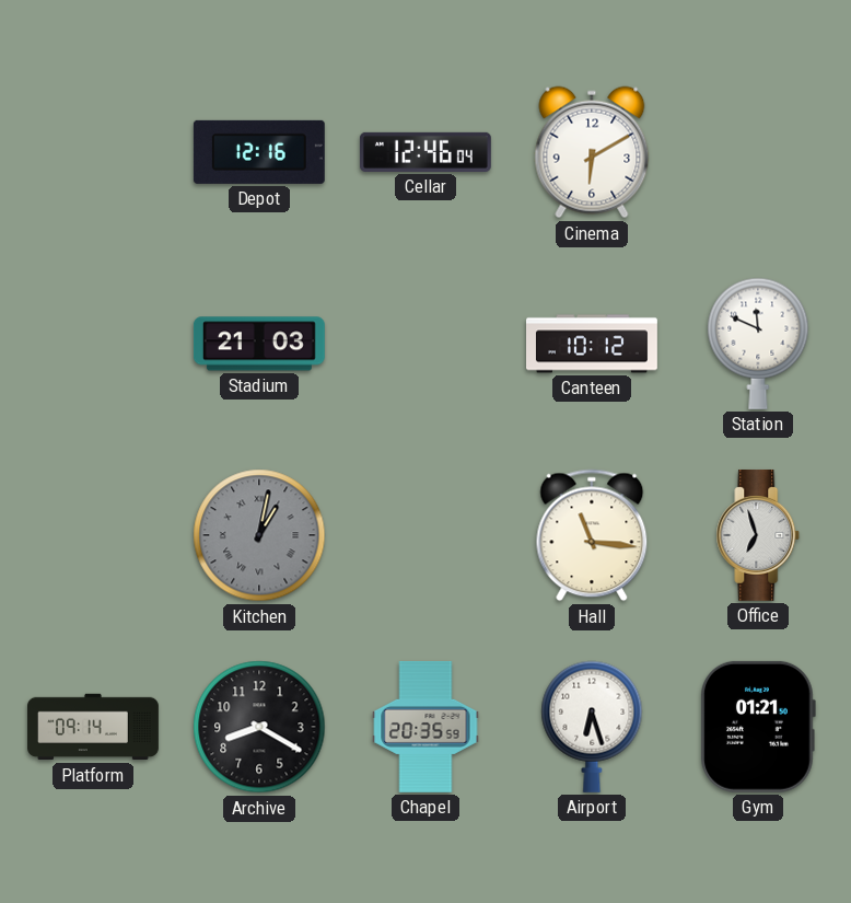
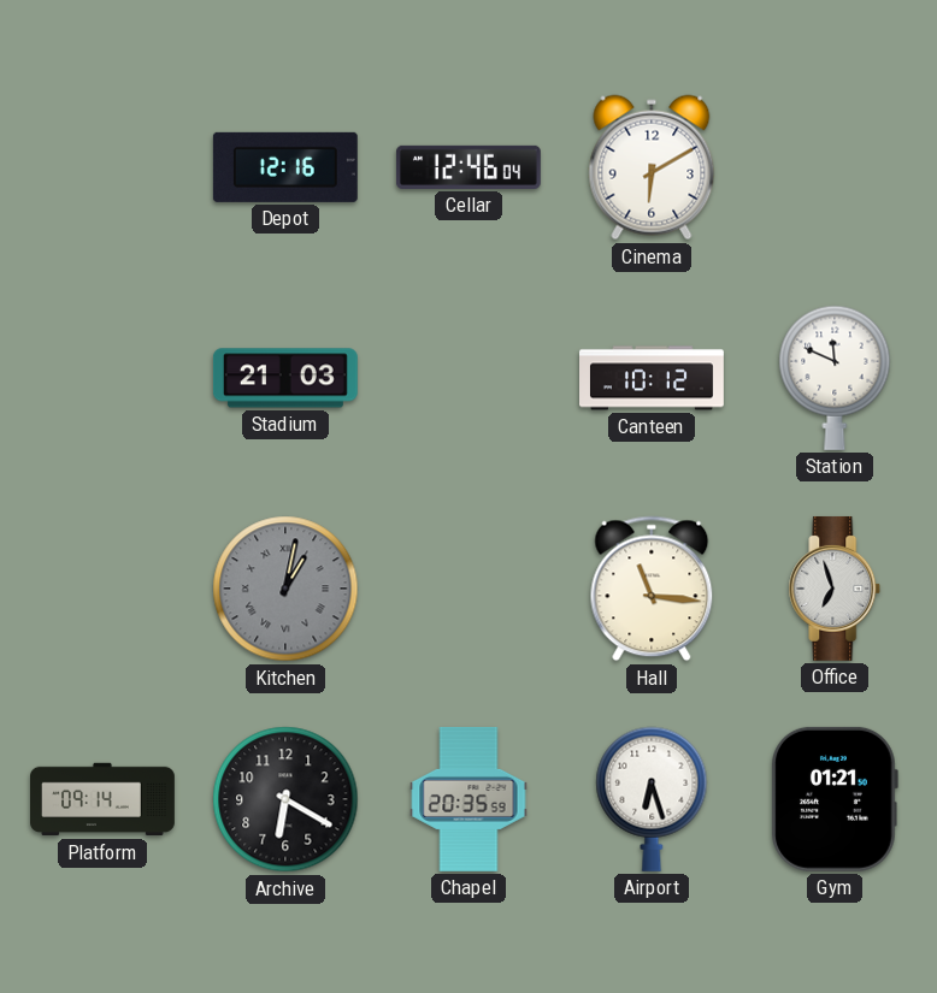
Archive: 8:20 -> 6:20
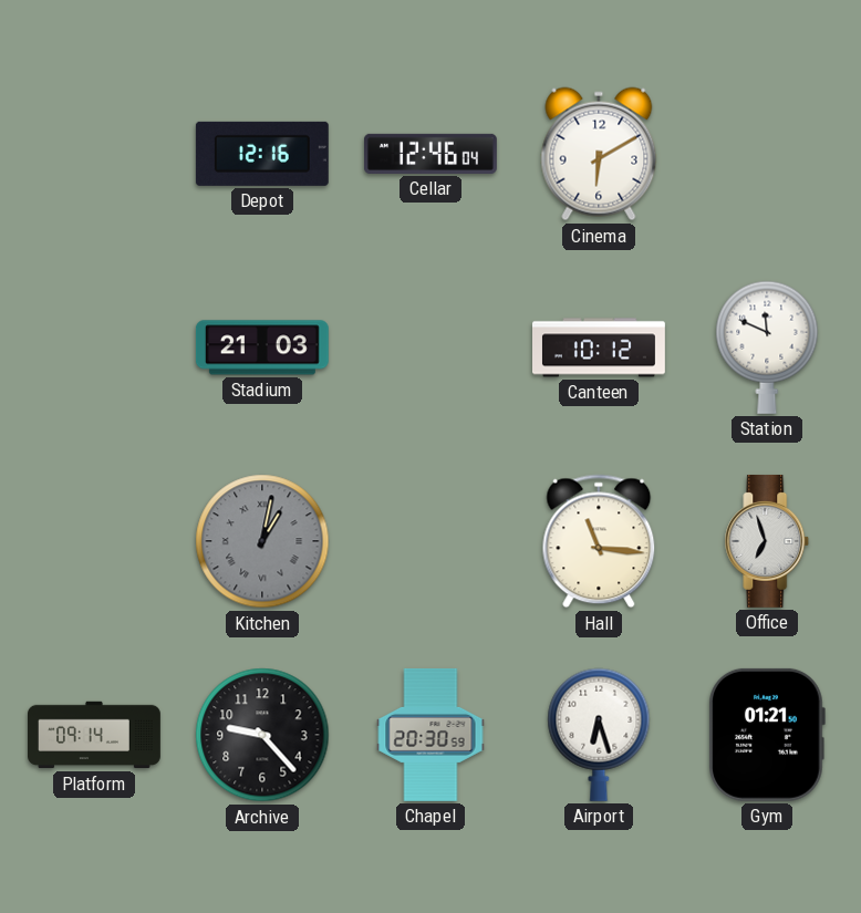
Archive: 6:20 -> 9:23
Chapel: 20:35 -> 20:30
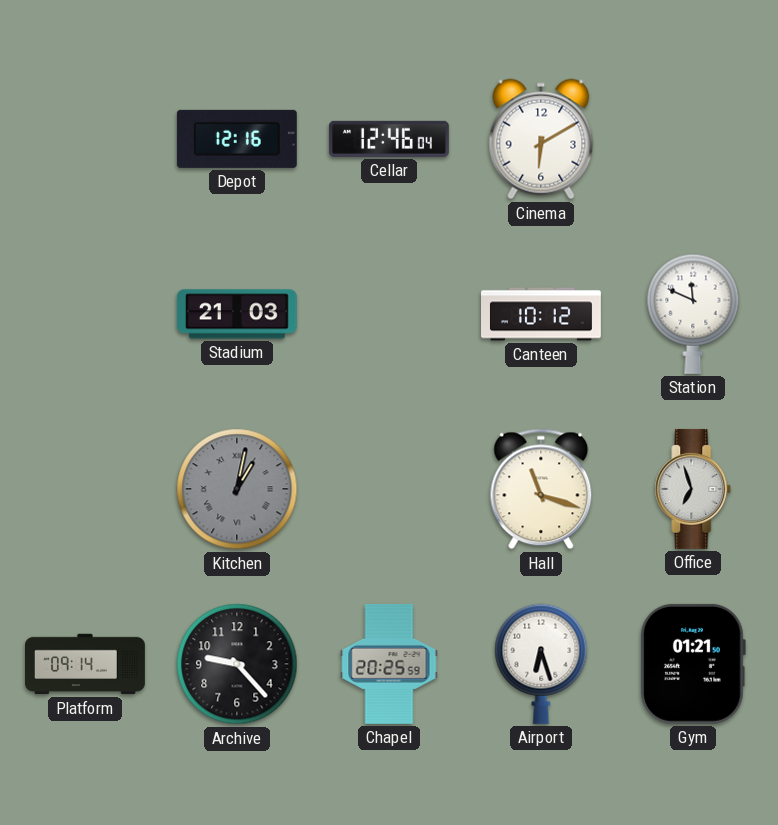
Hall: 11:16 -> 11:18
Chapel: 20:30 -> 20:25
